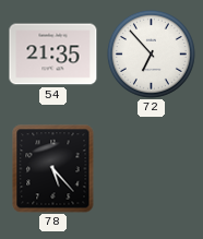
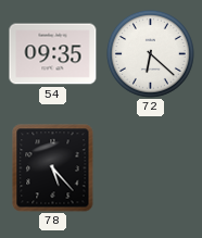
54: 21:35 -> 09:35
72: 6:53 -> 6:22
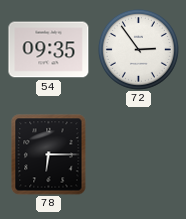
72: 6:22 -> 2:54
78: 5:23 -> 6:15
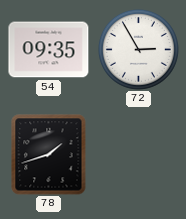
72: 2:54 -> 2:55
78: 6:15 -> 1:42
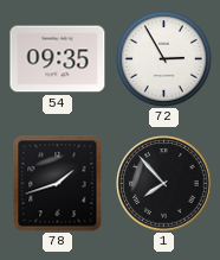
1: none -> 7:53
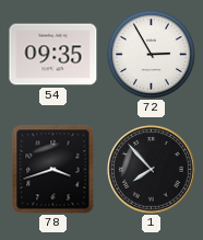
78: 1:42 -> 3:42
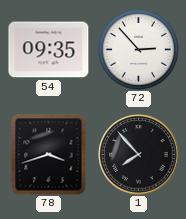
72: 2:55 -> 2:53
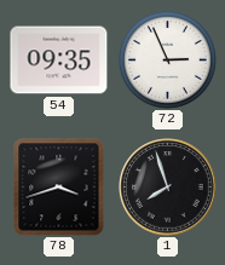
72: 2:53 -> 2:56
1: 7:53 -> 7:57
